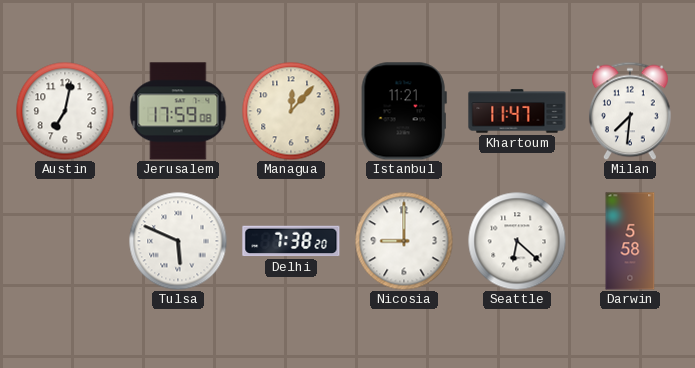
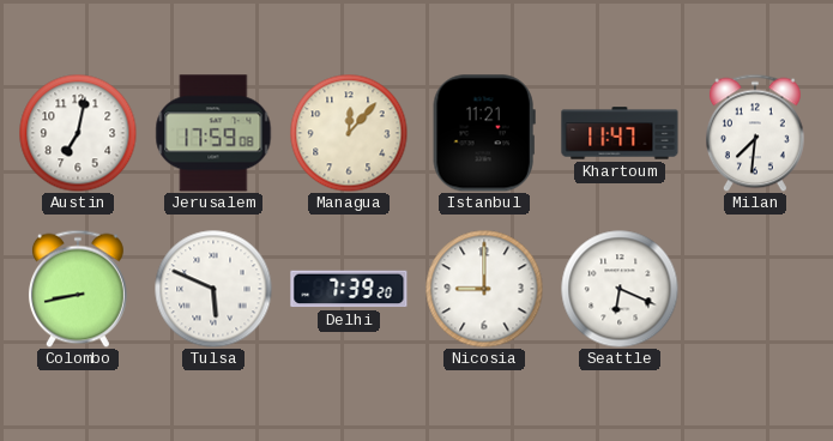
Colombo: none -> 8:43
Delhi: 7:38 -> 7:39
Seattle: 6:22 -> 6:19
Darwin: 5:58 -> none
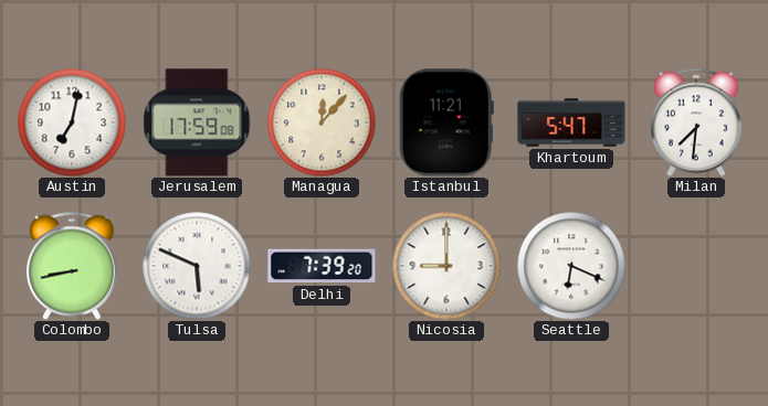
Khartoum: 11:47 -> 5:47
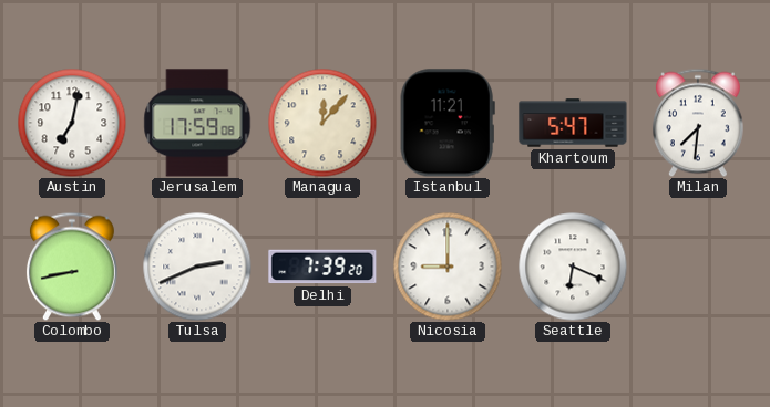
Tulsa: 5:49 -> 2:41
